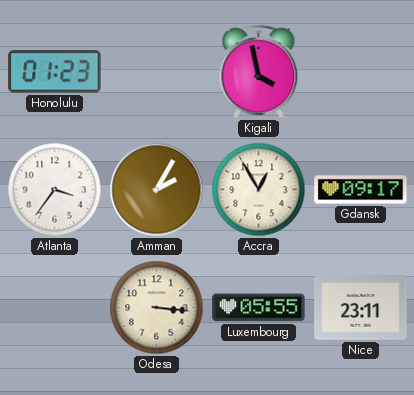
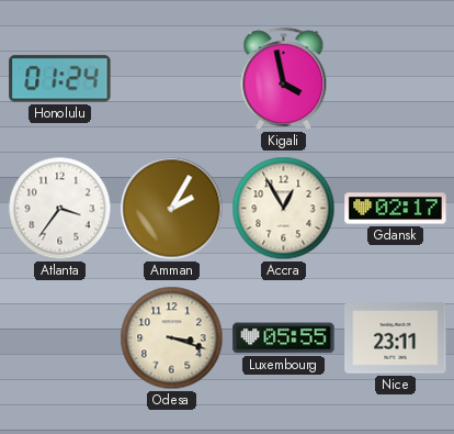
Honolulu: 01:23 -> 01:24
Gdansk: 09:17 -> 02:17
Odesa: 3:16 -> 3:18
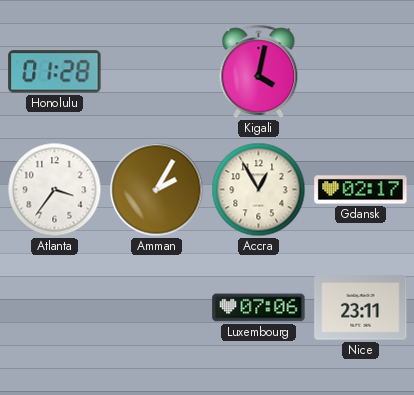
Honolulu: 01:24 -> 01:28
Kigali: 3:58 -> 4:02
Odesa: 3:18 -> none
Luxembourg: 05:55 -> 07:06
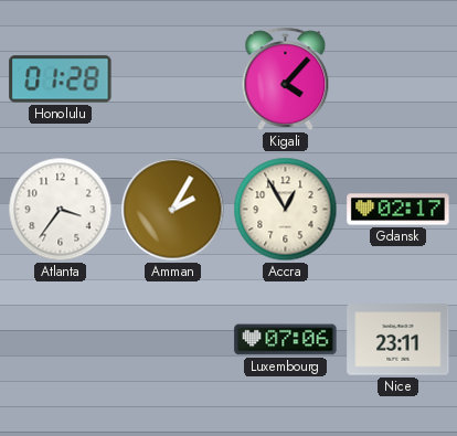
Kigali: 4:02 -> 4:07
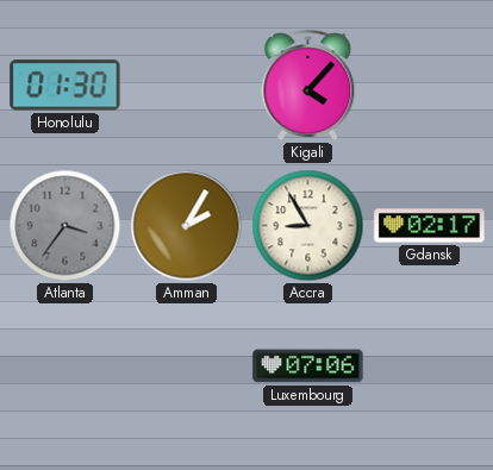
Honolulu: 01:28 -> 01:30
Atlanta dial: white -> grey
Accra: 12:55 -> 8:55
Nice: 23:11 -> none
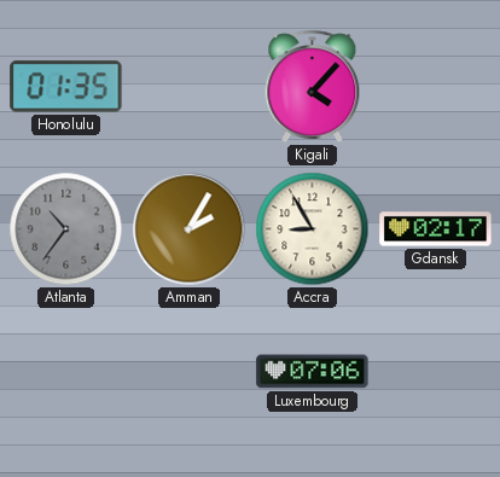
Honolulu: 01:30 -> 01:35
Atlanta: 3:36 -> 10:36
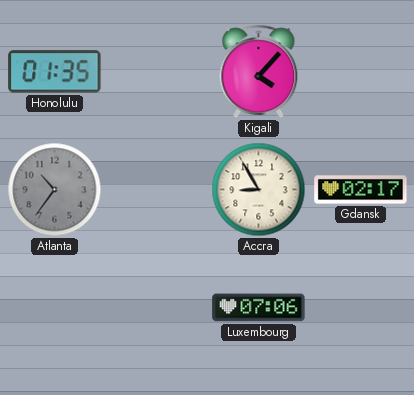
Amman: 2:05 -> none
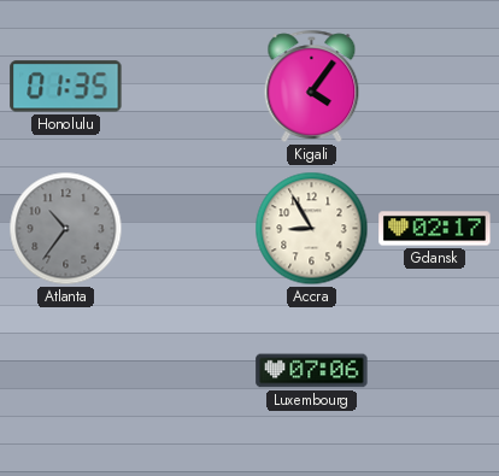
Kigali: 4:07 -> 4:06
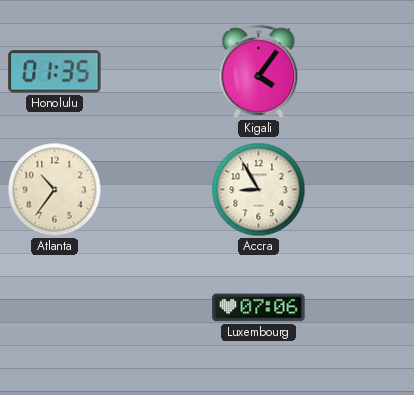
Atlanta dial: grey -> cream
Gdansk: 02:17 -> none
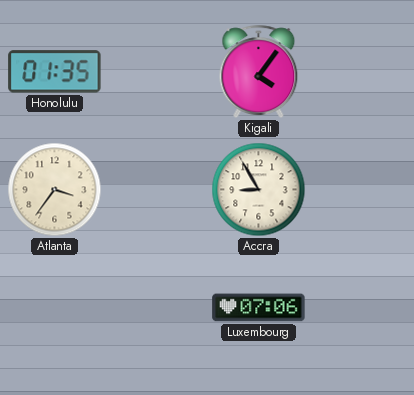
Atlanta: 10:36 -> 3:36
